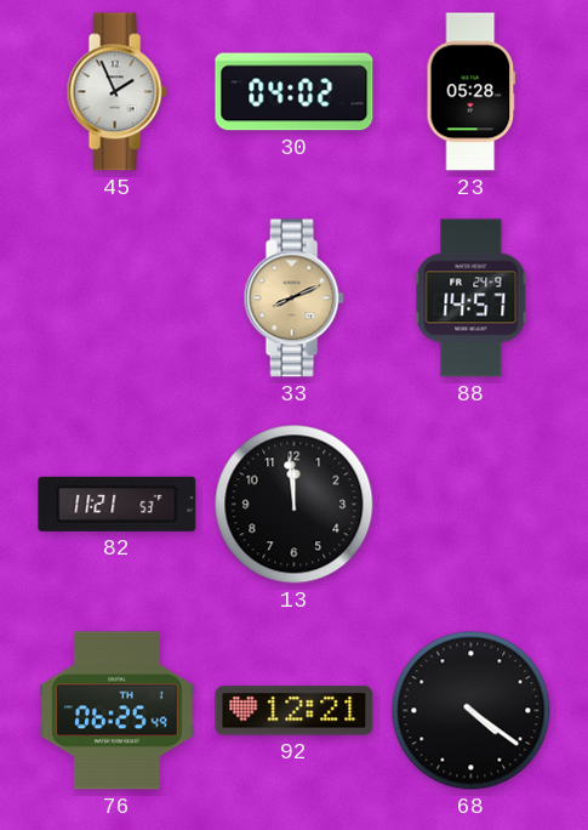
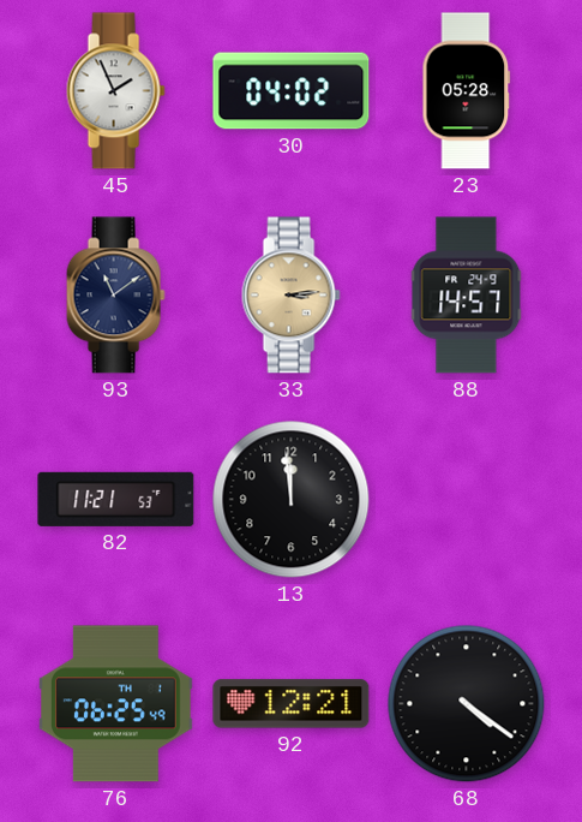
93: none -> 11:09
33: 8:11 -> 3:14
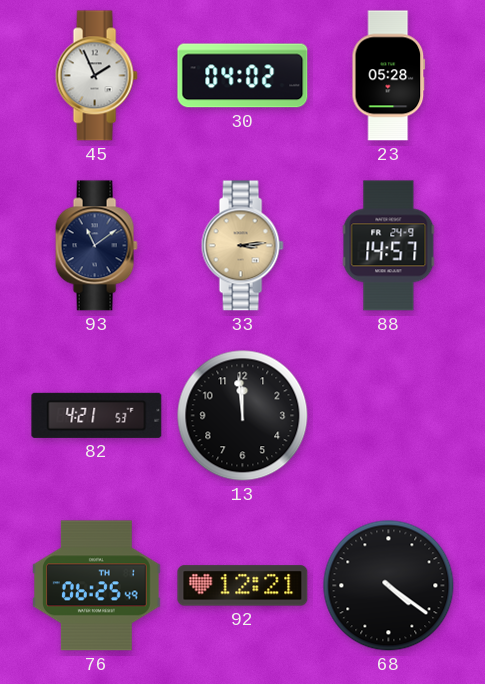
82: 11:21 -> 4:21
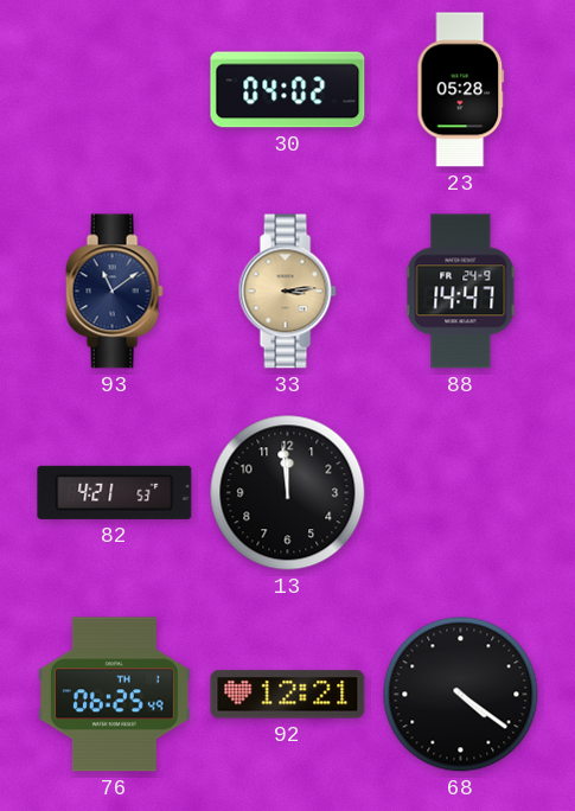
45: 1:56 -> none
88: 14:57 -> 14:47
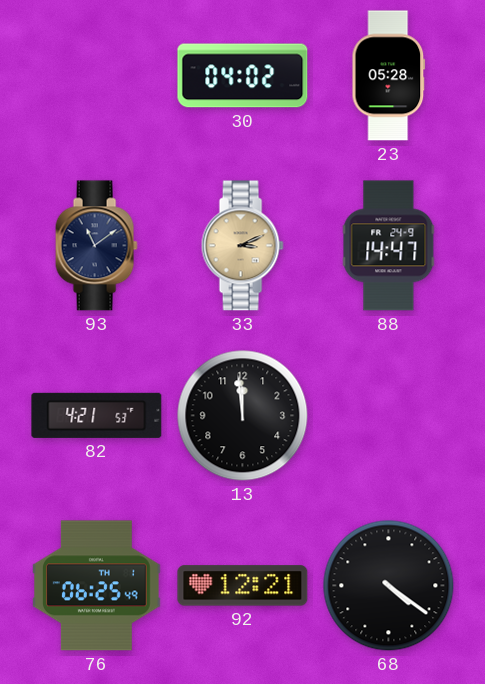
33: 3:14 -> 3:11
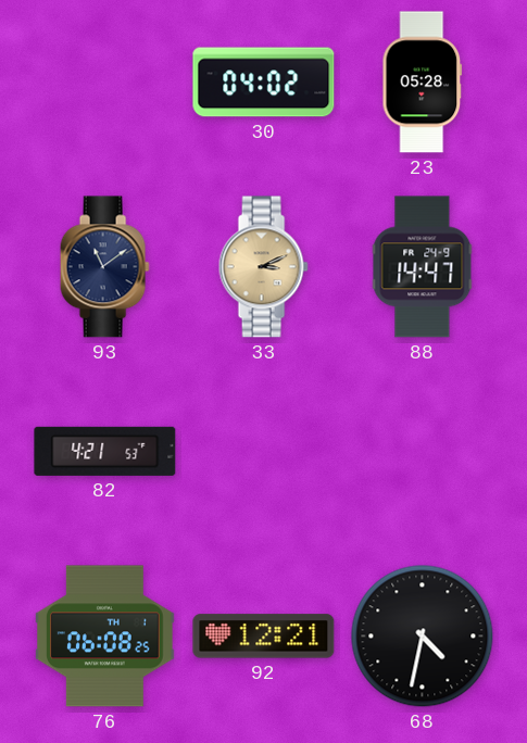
13: 11:59 -> none
76: 06:25 -> 06:08
68: 4:21 -> 4:32
